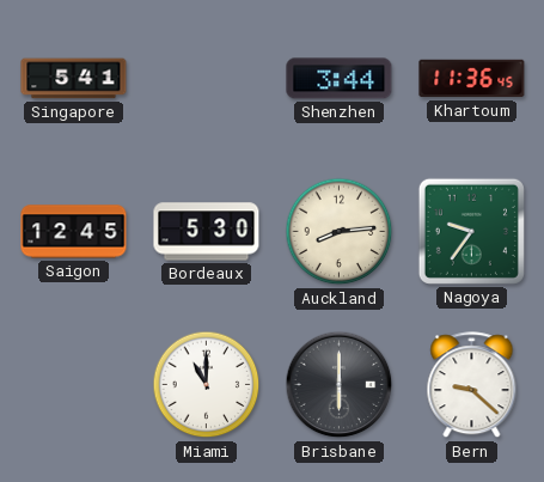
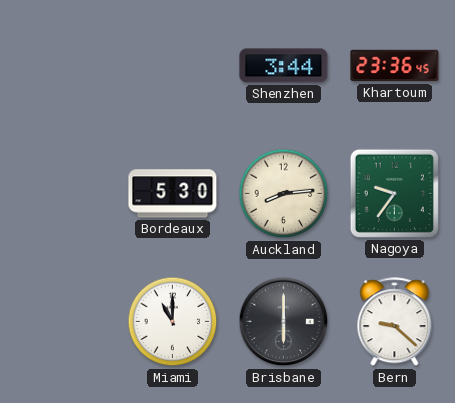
Singapore: 5:41 -> none
Khartoum: 11:36 -> 23:36
Saigon: 12:45 -> none
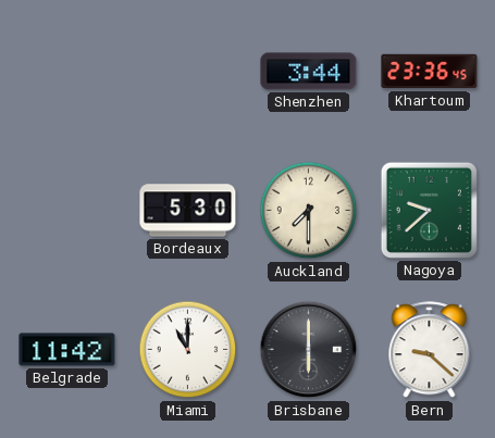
Auckland: 8:14 -> 7:30
Nagoya: 9:36 -> 9:38
Belgrade: none -> 11:42
